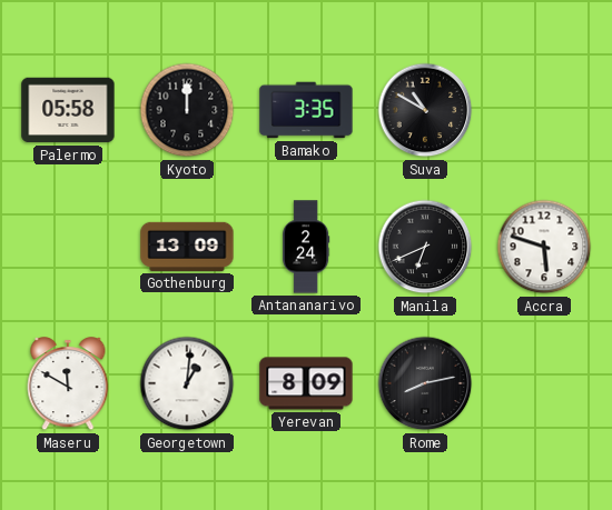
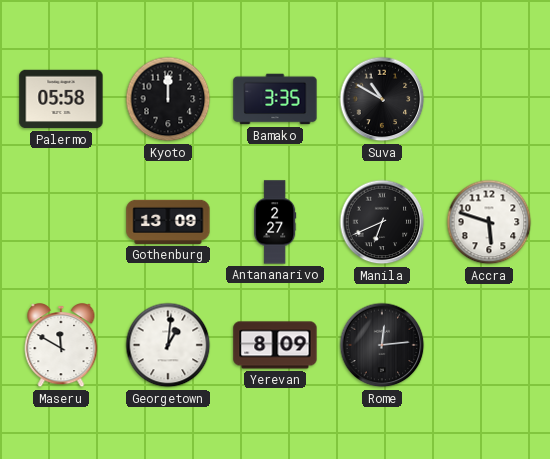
Antananarivo: 2:24 -> 2:27
Rome: 8:13 -> 12:14
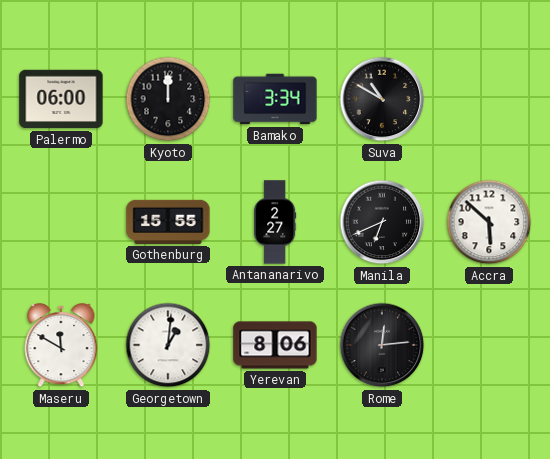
Palermo: 05:58 -> 06:00
Bamako: 3:35 -> 3:34
Gothenburg: 13:09 -> 15:55
Accra: 5:48 -> 5:52
Yerevan: 8:09 -> 8:06
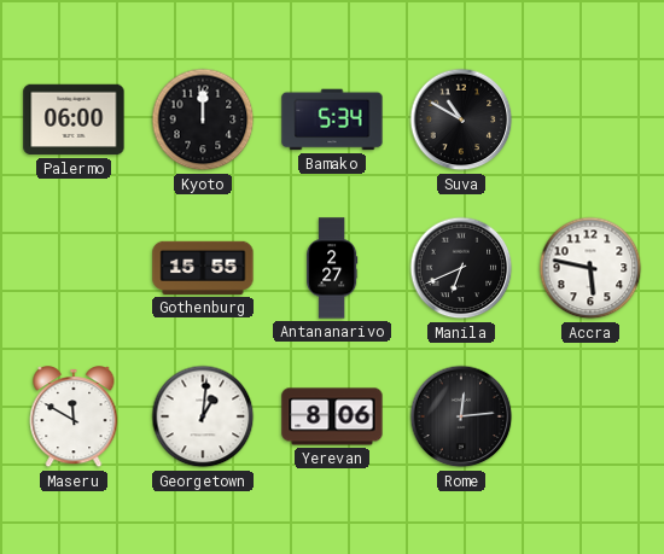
Bamako: 3:34 -> 5:34
Accra: 5:52 -> 5:47
